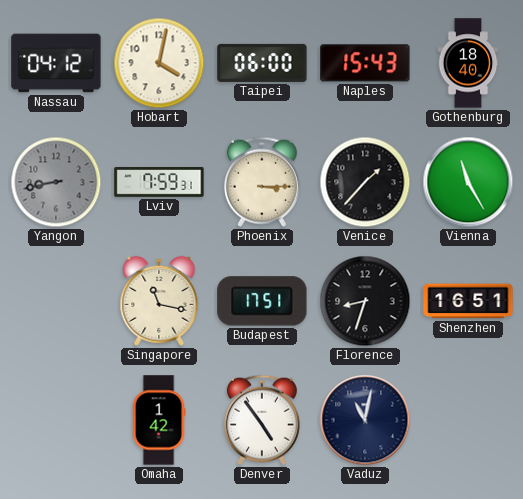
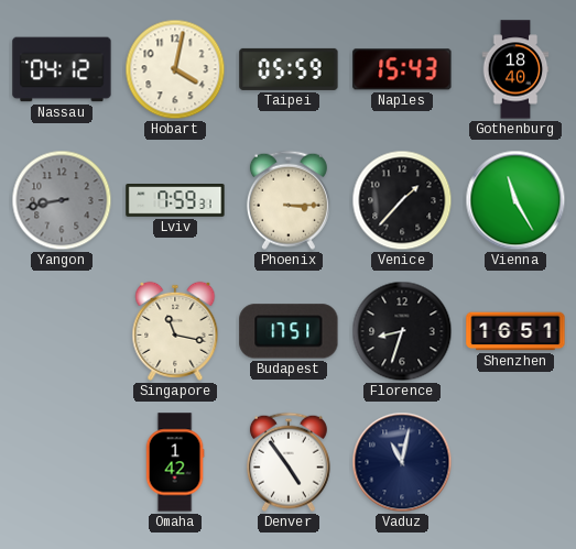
Taipei: 06:00 -> 05:59
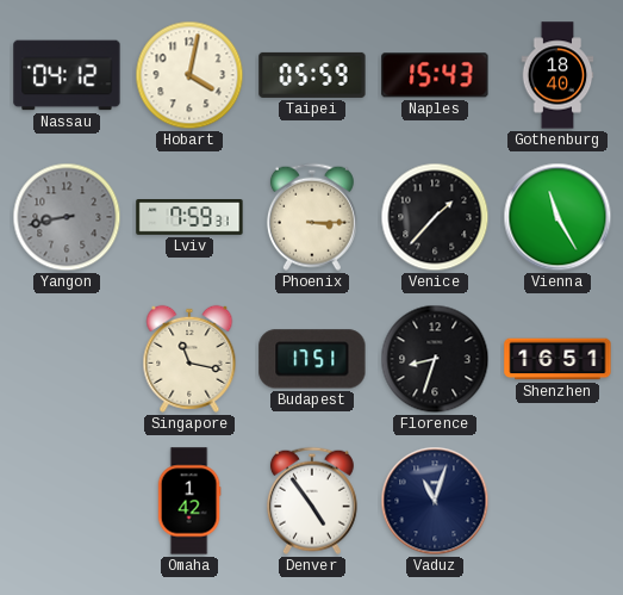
Vaduz: 11:02 -> 11:03
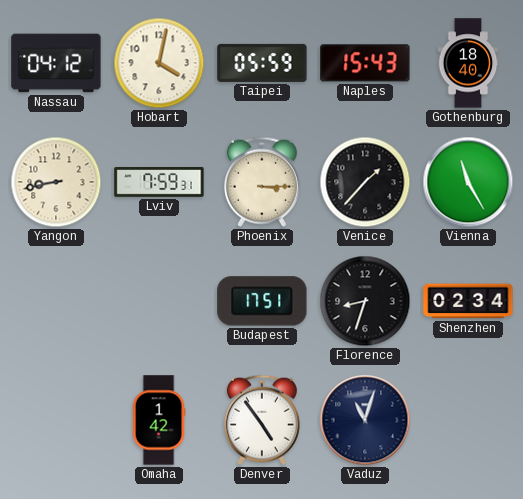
Yangon dial: grey -> cream
Singapore: 11:17 -> none
Shenzhen: 16:51 -> 02:34
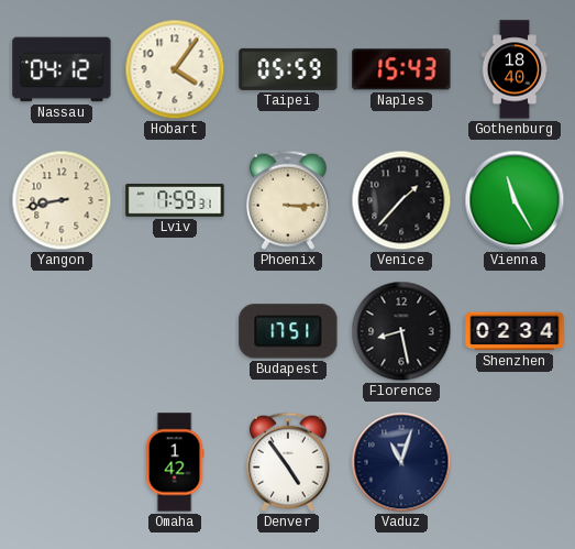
Hobart: 4:02 -> 4:06
Florence: 8:33 -> 8:28
